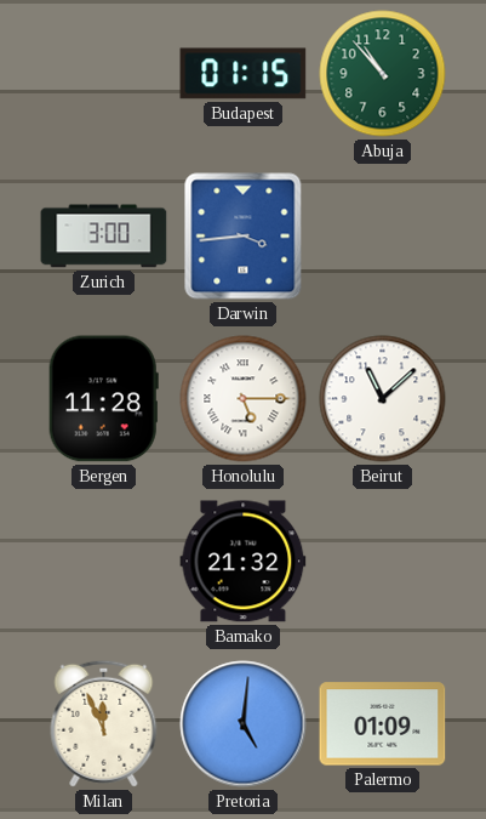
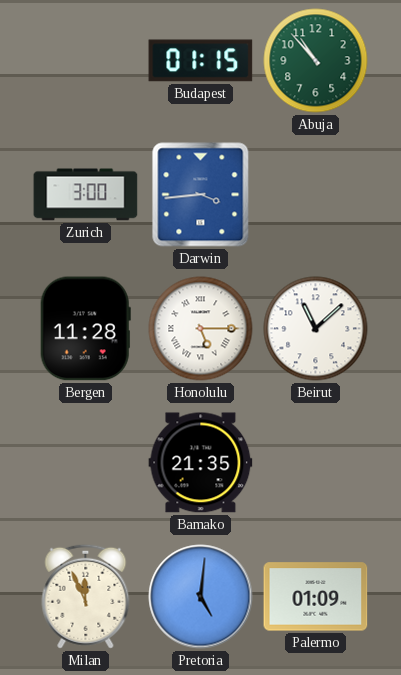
Bamako: 21:32 -> 21:35
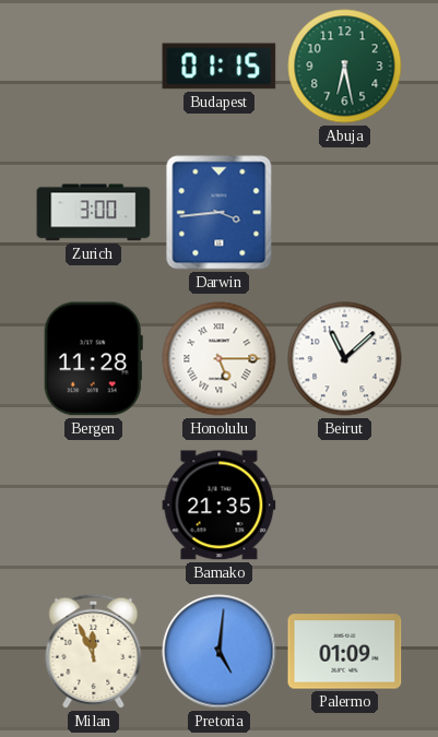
Abuja: 10:53 -> 6:28
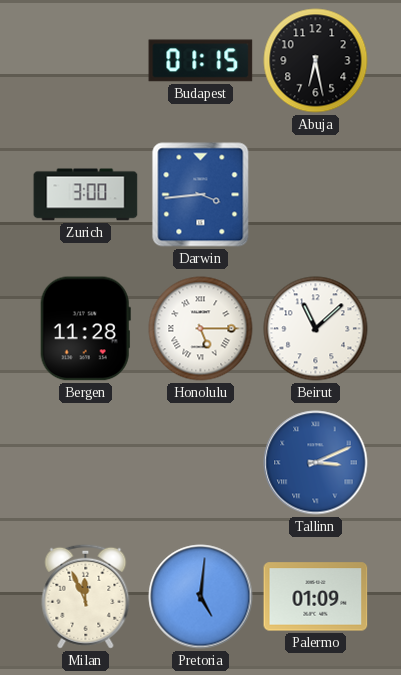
Abuja dial: green -> black
Bamako: 21:35 -> none
Tallinn: none -> 3:11
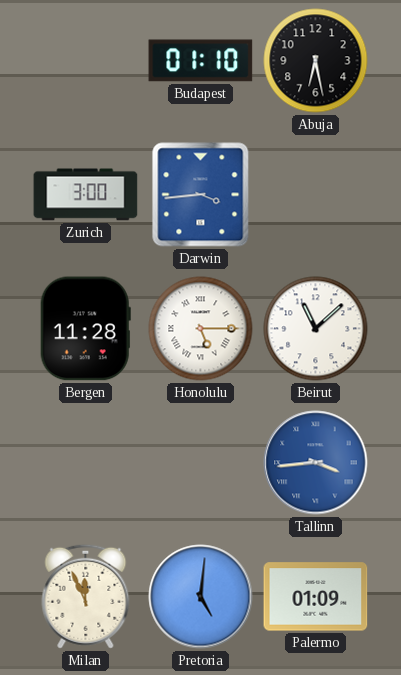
Budapest: 01:15 -> 01:10
Tallinn: 3:11 -> 3:44
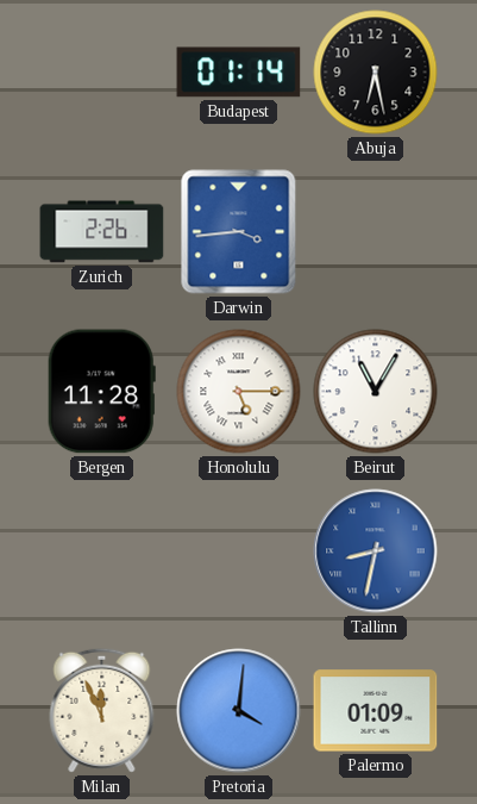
Budapest: 01:10 -> 01:14
Zurich: 3:00 -> 2:26
Beirut: 11:08 -> 11:05
Tallinn: 3:44 -> 8:32
Pretoria: 5:01 -> 4:01
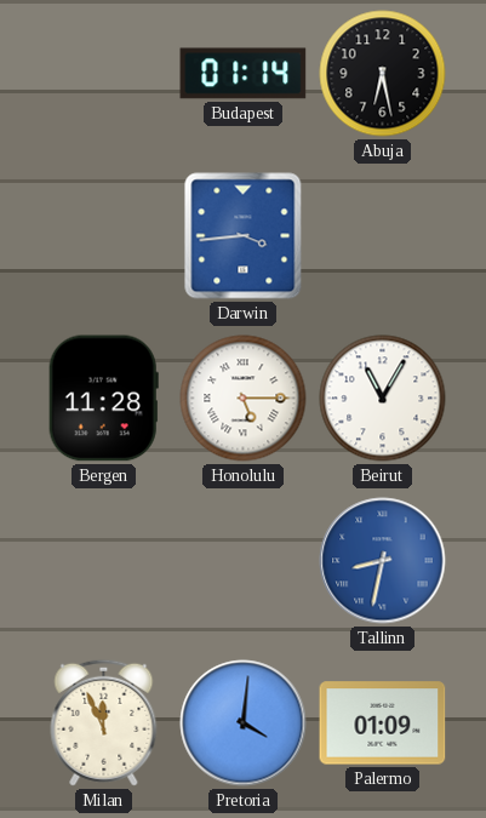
Zurich: 2:26 -> none
